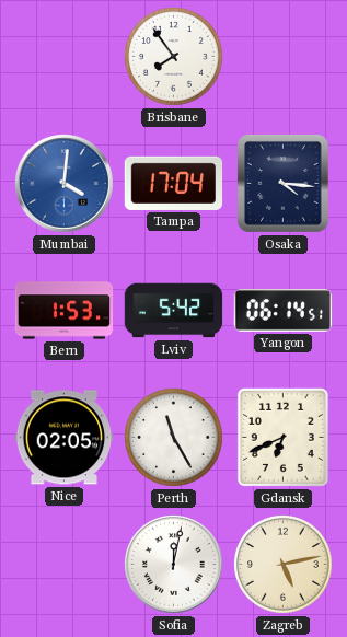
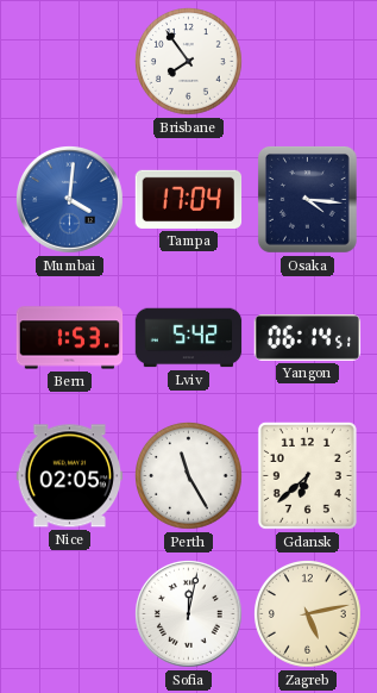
Gdansk: 6:41 -> 6:38
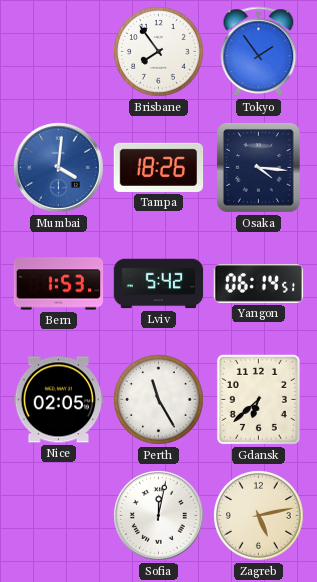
Tokyo: none -> 1:54
Tampa: 17:04 -> 18:26
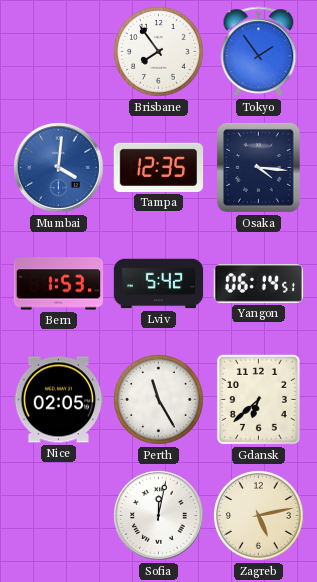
Tampa: 18:26 -> 12:35
